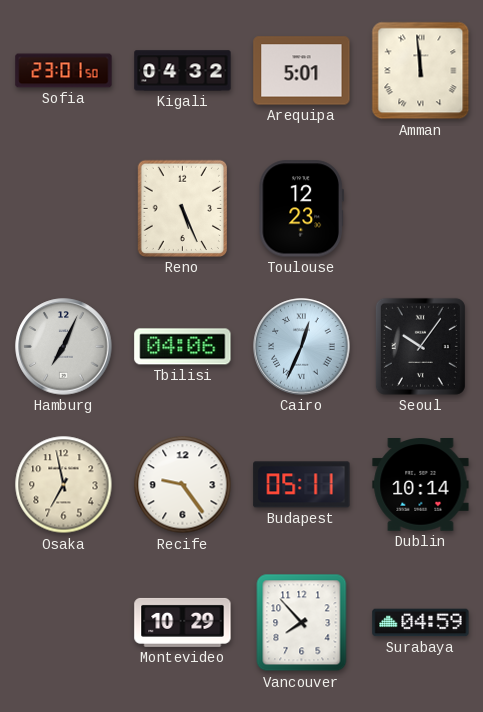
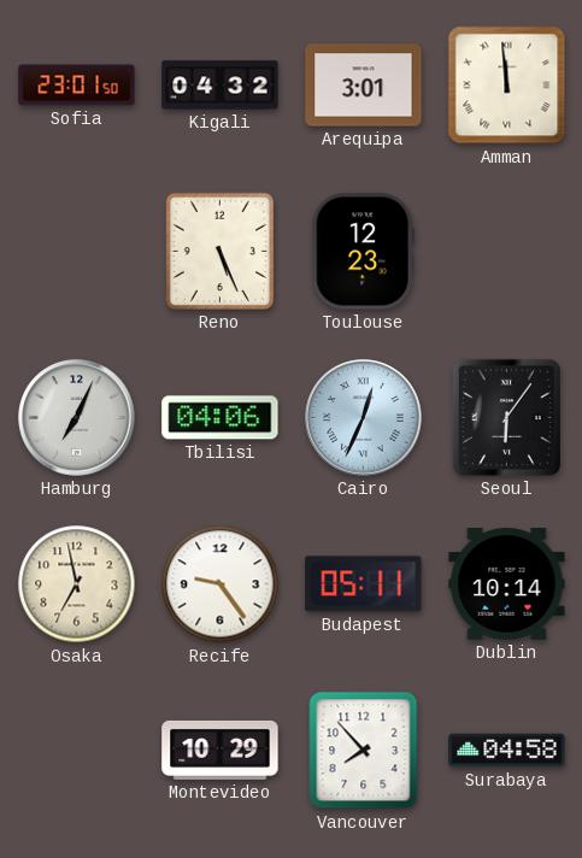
Arequipa: 5:01 -> 3:01
Seoul: 10:06 -> 6:06
Surabaya: 04:59 -> 04:58
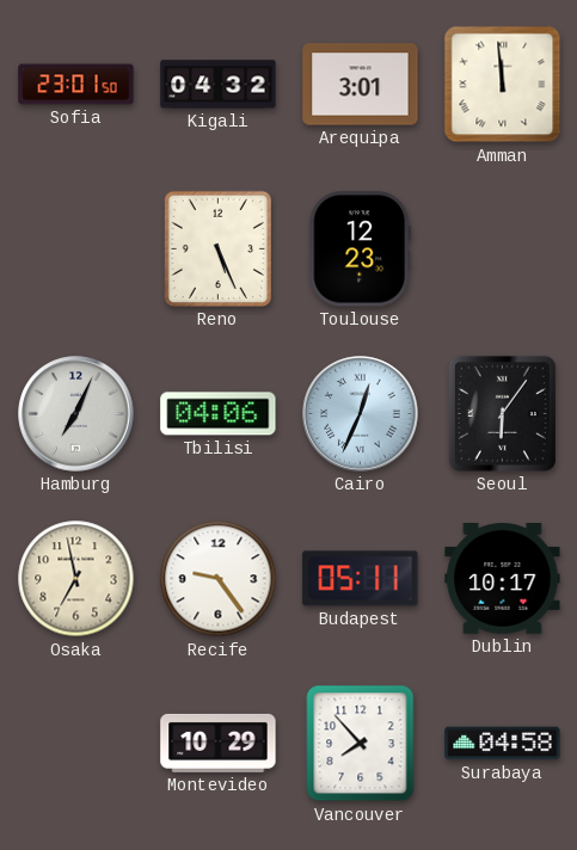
Dublin: 10:14 -> 10:17
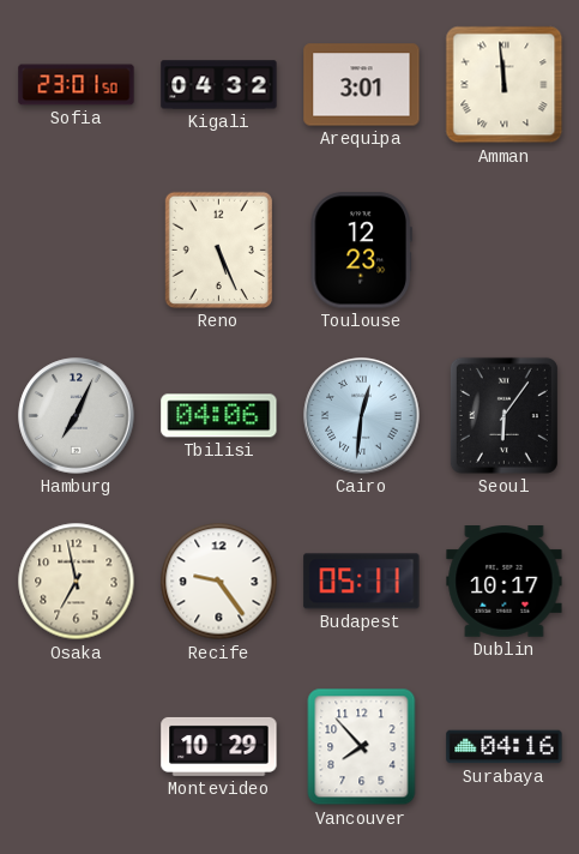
Cairo: 12:34 -> 12:31
Surabaya: 04:58 -> 04:16
